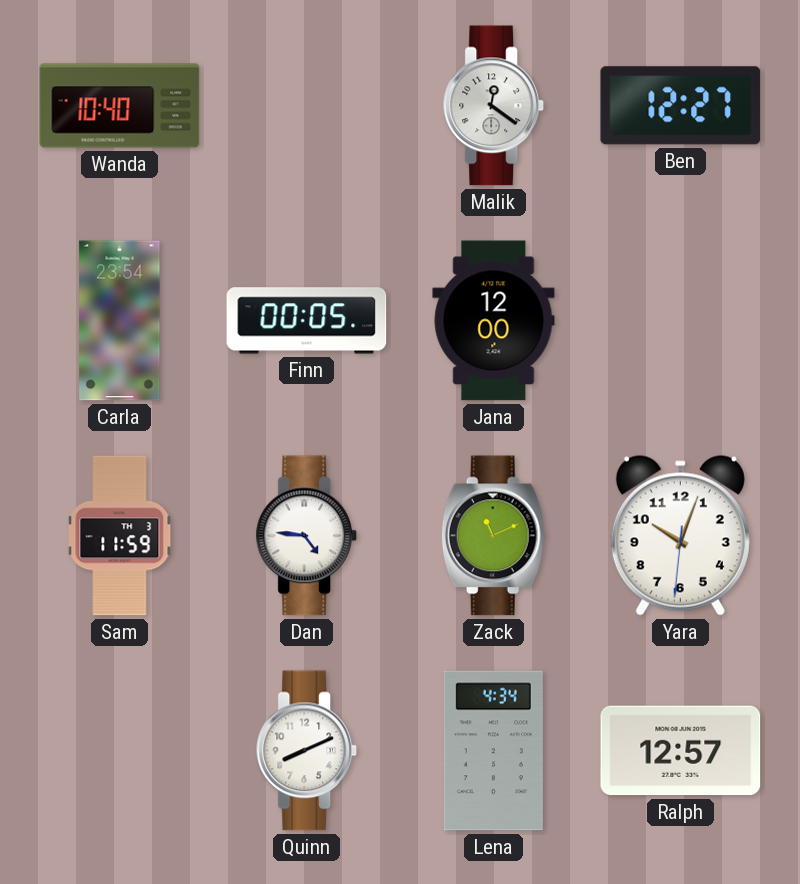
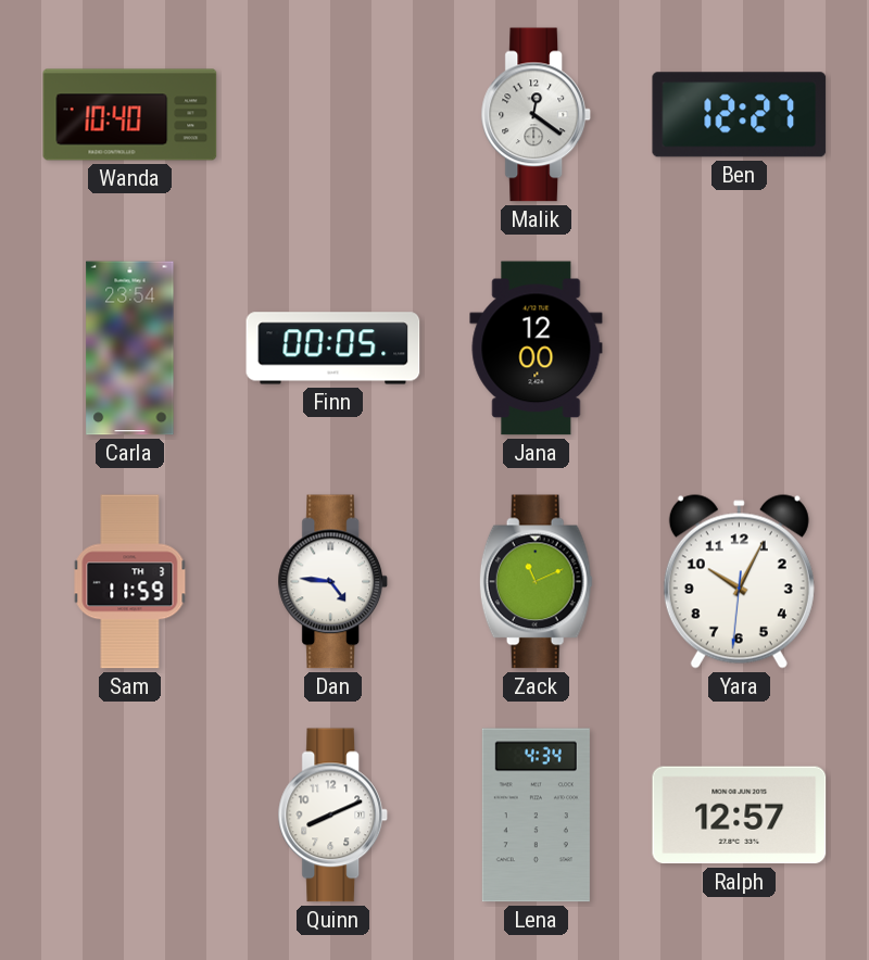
Yara: 10:03 -> 10:04
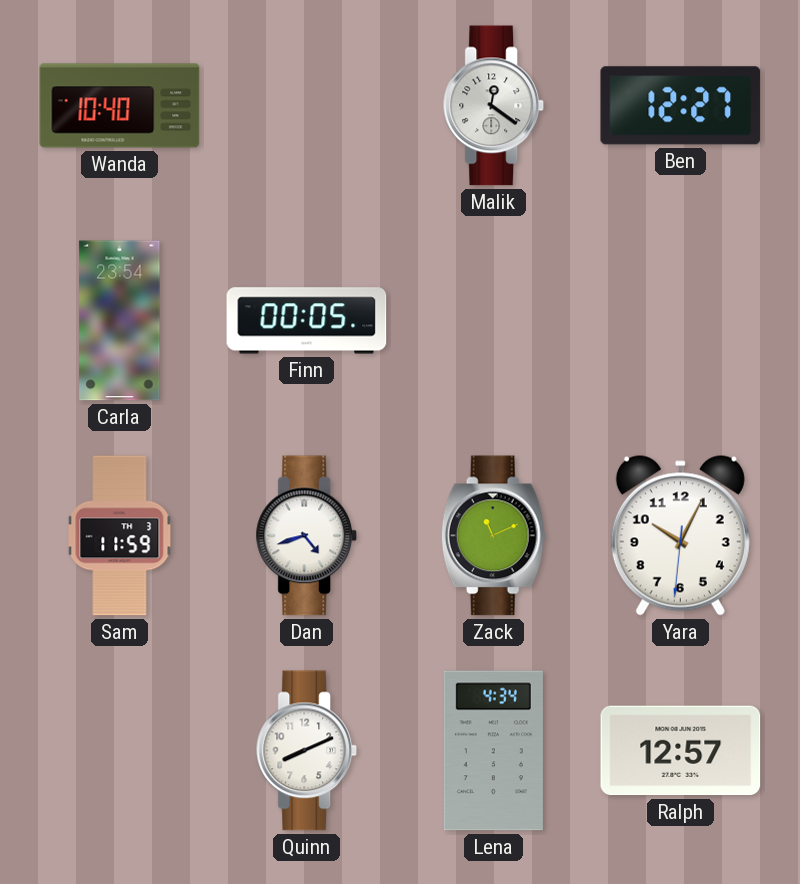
Jana: 12:00 -> none
Dan: 4:46 -> 4:42
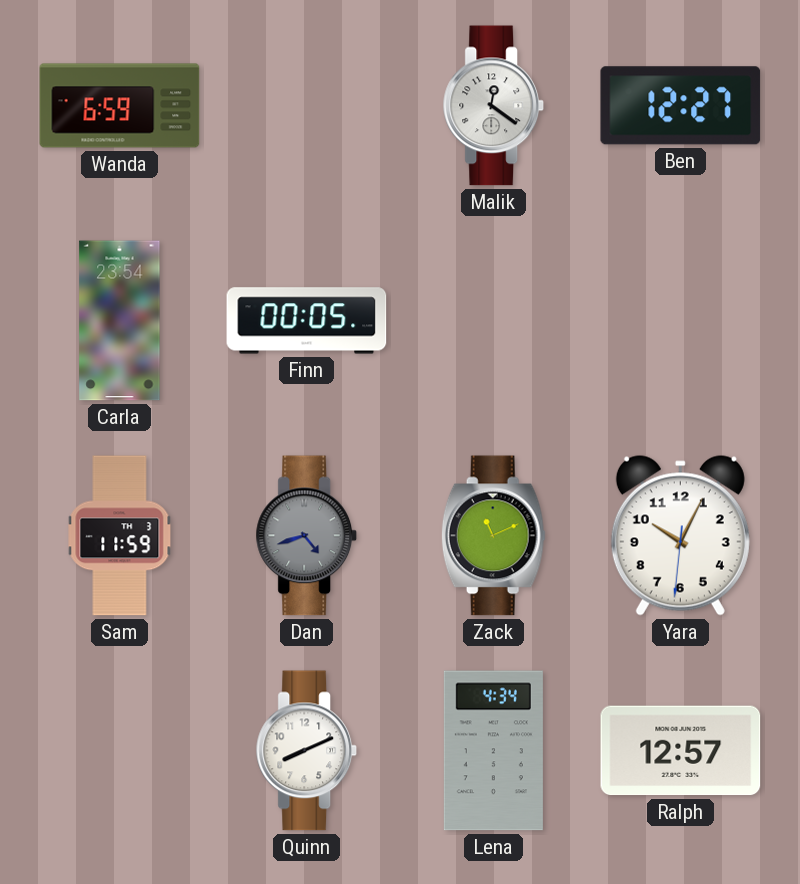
Wanda: 10:40 -> 6:59
Dan dial: white -> grey
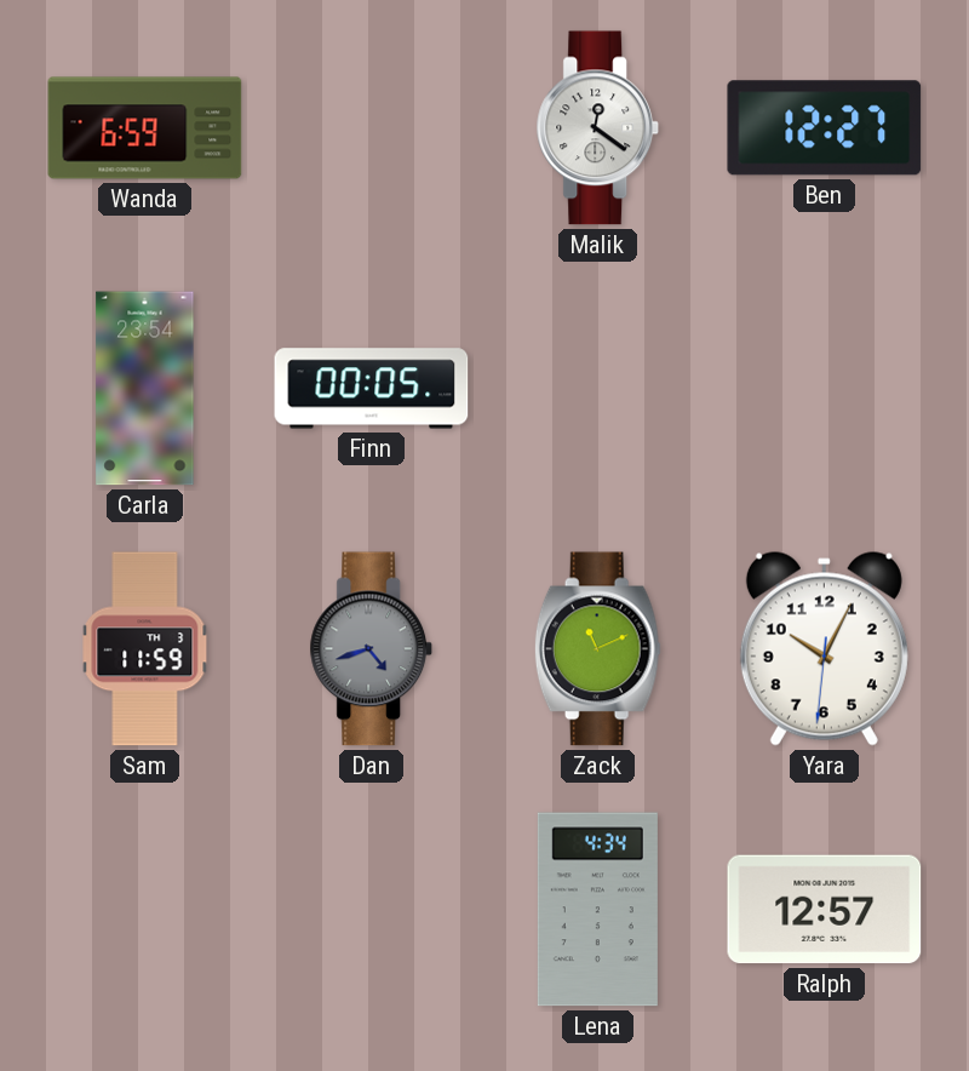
Quinn: 8:11 -> none
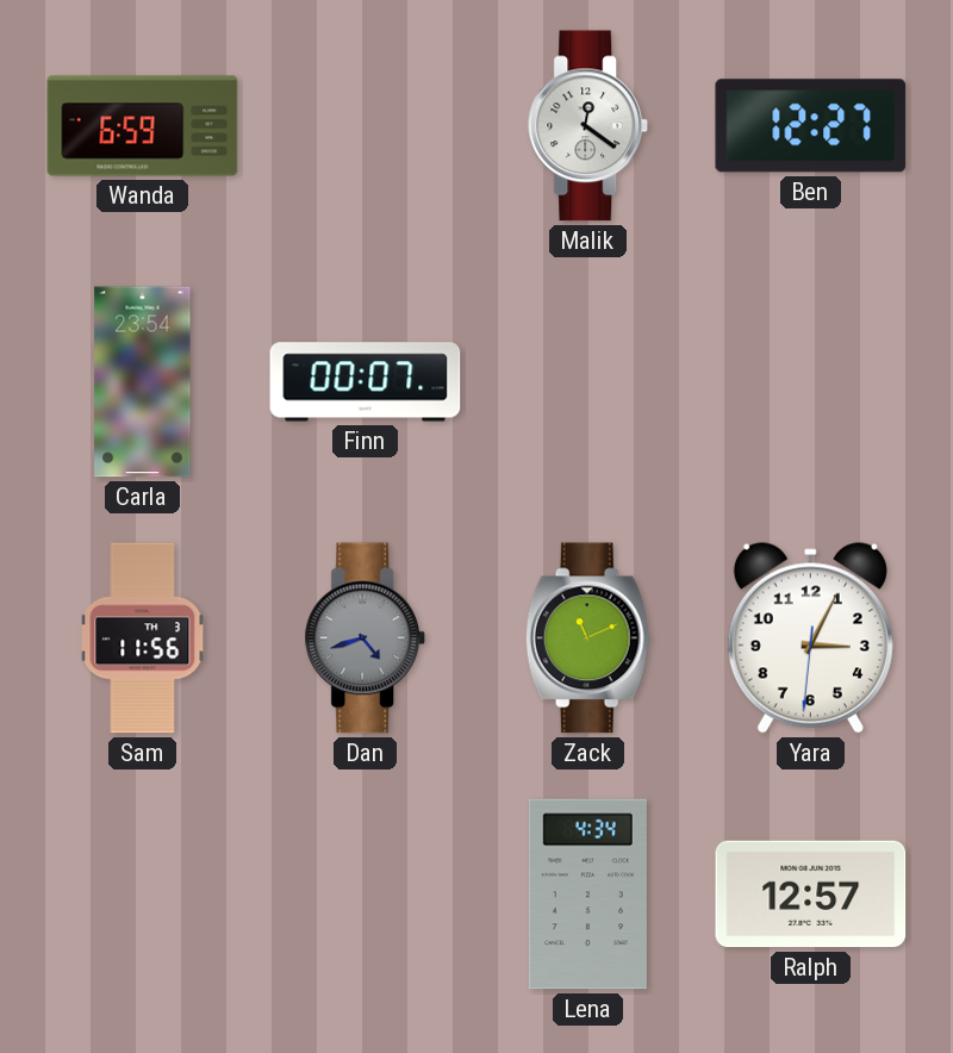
Finn: 00:05 -> 00:07
Sam: 11:59 -> 11:56
Yara: 10:04 -> 3:04
